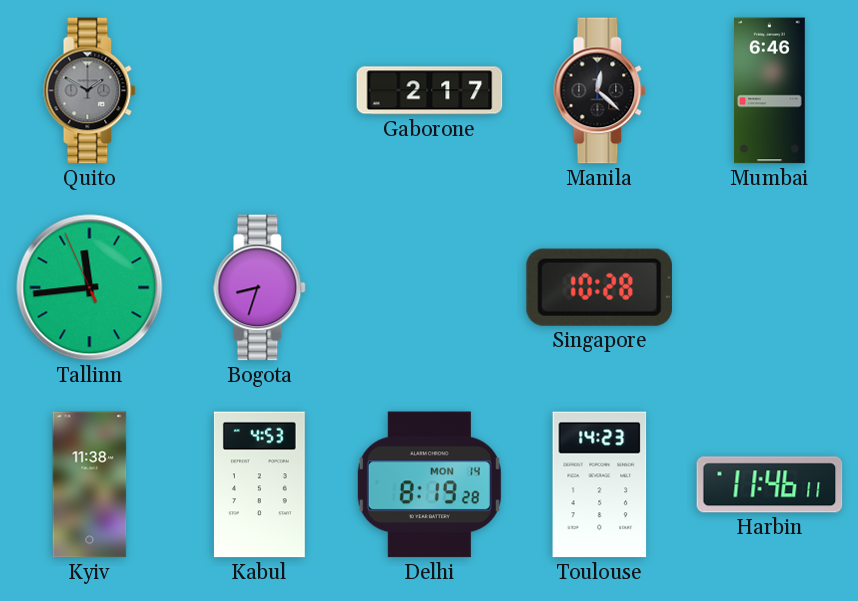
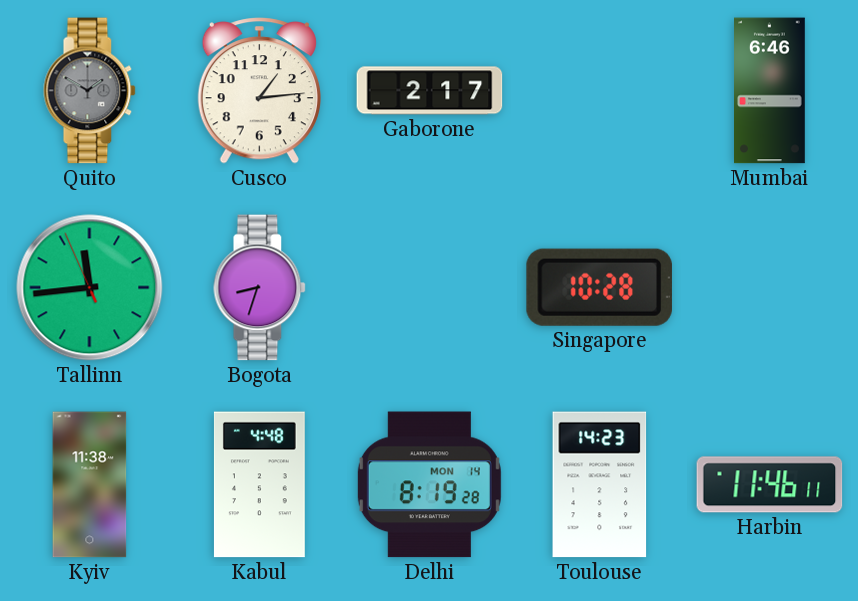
Cusco: none -> 1:14
Manila: 12:22 -> none
Kabul: 4:53 -> 4:48
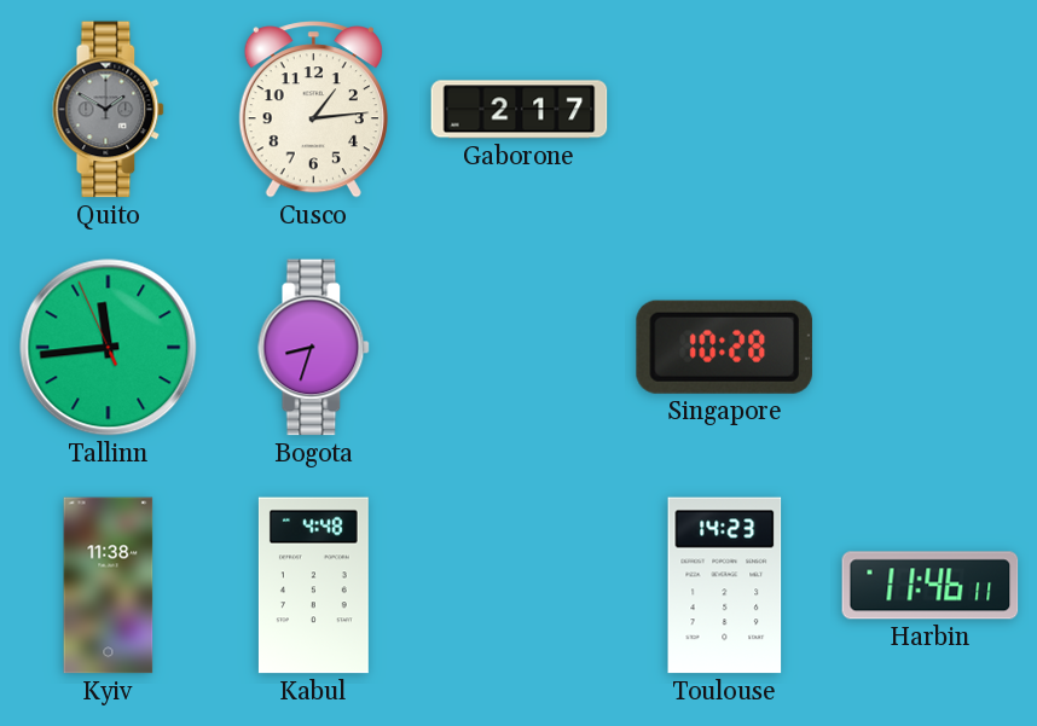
Mumbai: 6:46 -> none
Delhi: 8:19 -> none
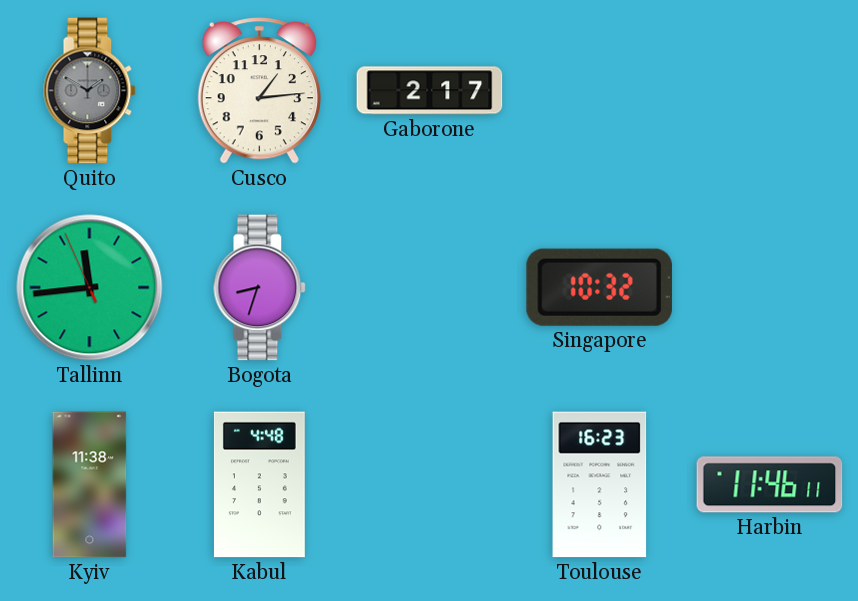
Singapore: 10:28 -> 10:32
Toulouse: 14:23 -> 16:23
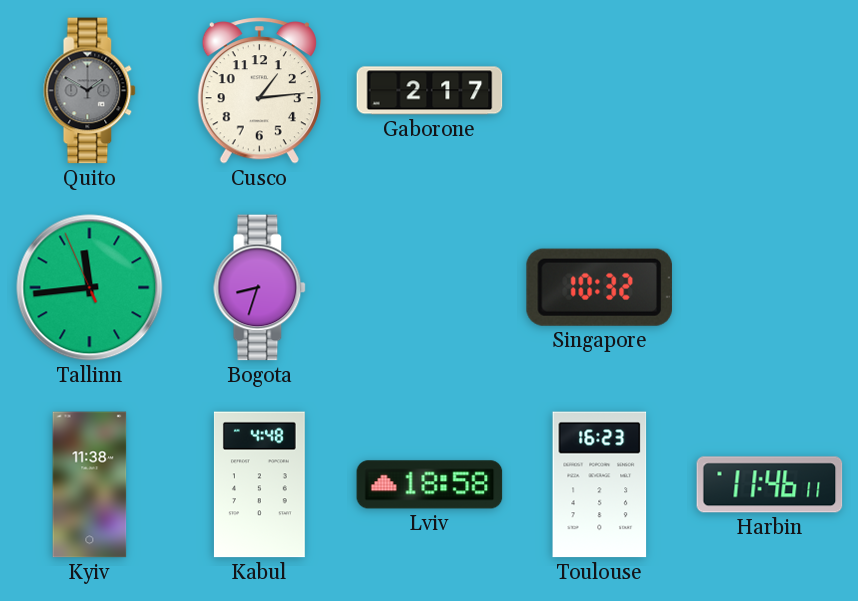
Lviv: none -> 18:58
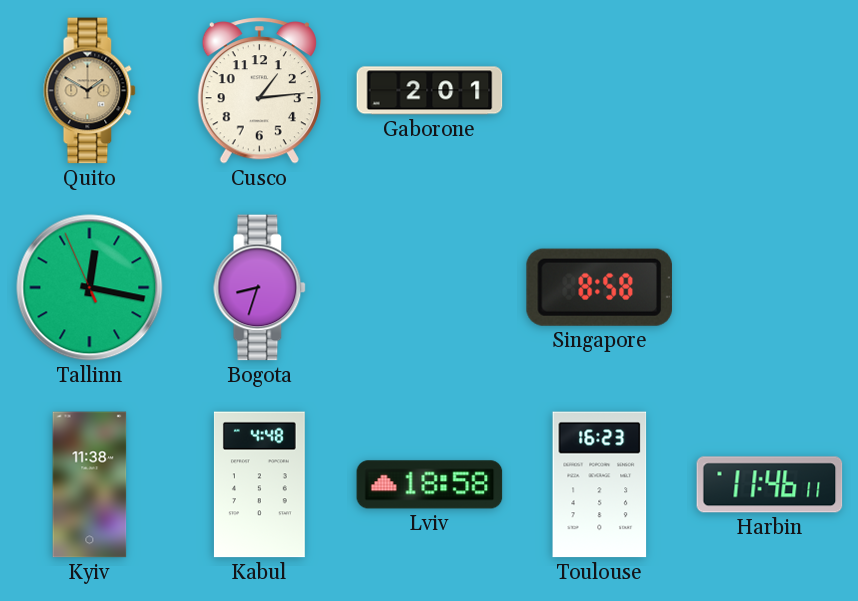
Quito dial: grey -> champagne
Gaborone: 2:17 -> 2:01
Tallinn: 11:43 -> 12:16
Singapore: 10:32 -> 8:58
